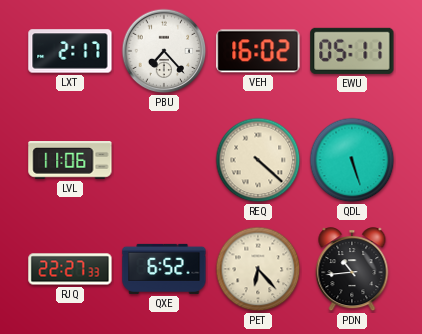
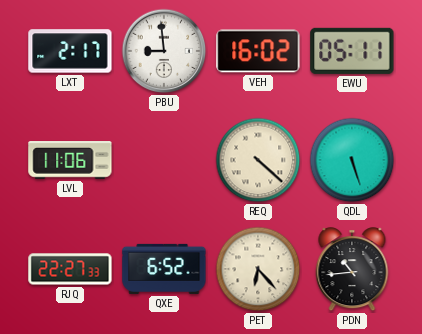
PBU: 7:23 -> 8:59
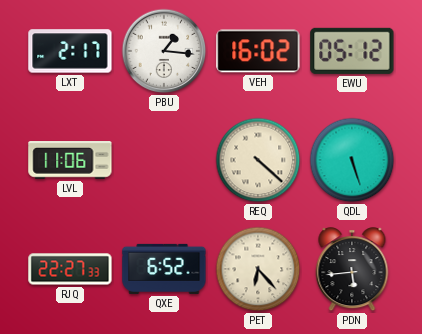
PBU: 8:59 -> 1:16
EWU: 05:11 -> 05:12
PDN: 10:44 -> 5:44
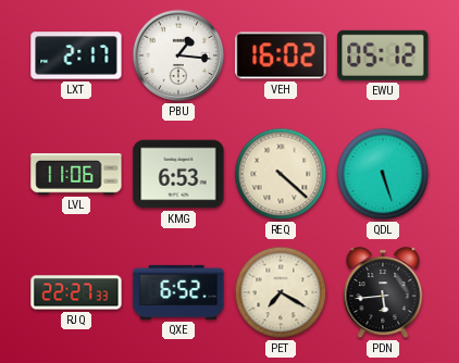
KMG: none -> 6:53
PET: 6:23 -> 7:20
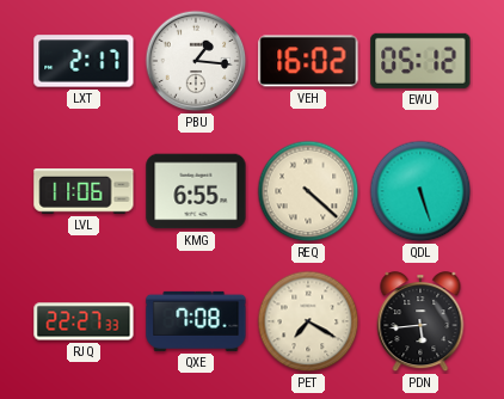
KMG: 6:53 -> 6:55
QXE: 6:52 -> 7:08
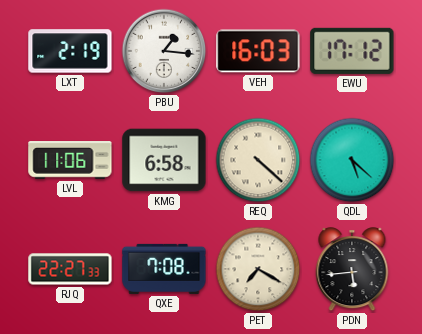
LXT: 2:17 -> 2:19
VEH: 16:02 -> 16:03
EWU: 05:12 -> 17:12
KMG: 6:55 -> 6:58
QDL: 5:27 -> 5:22
